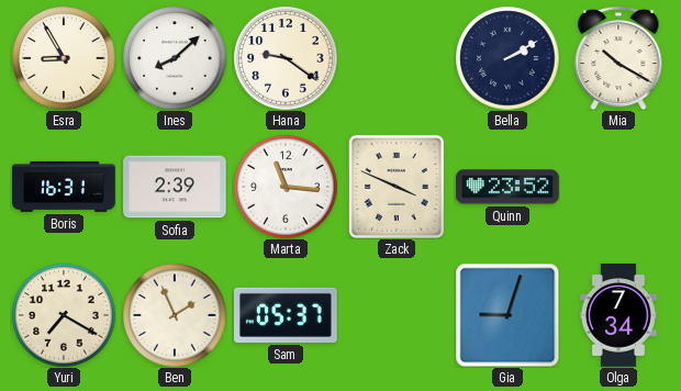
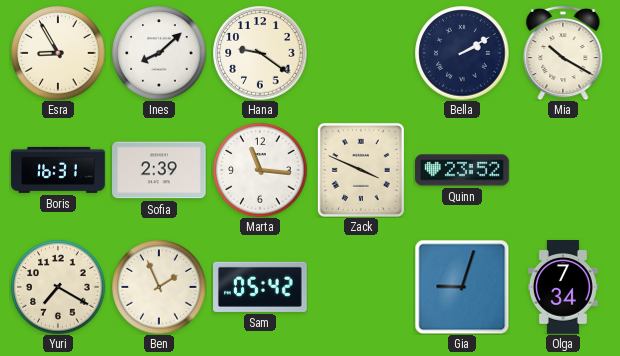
Sam: 05:37 -> 05:42
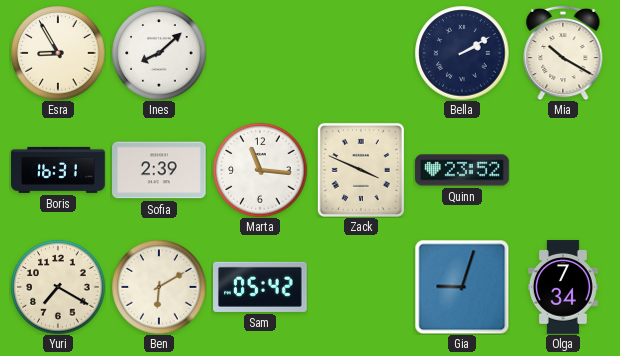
Hana: 9:21 -> none
Ben: 1:56 -> 6:10
